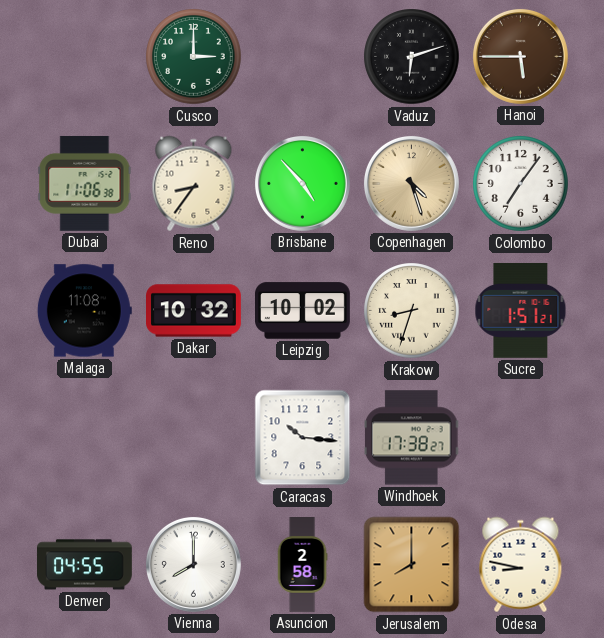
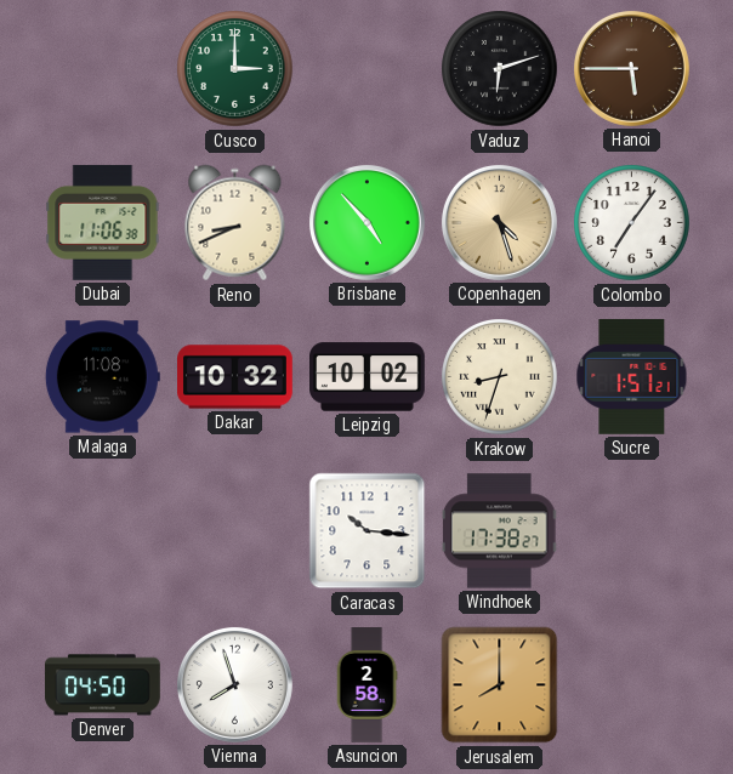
Reno: 8:36 -> 8:41
Denver: 04:55 -> 04:50
Vienna: 8:00 -> 7:57
Odesa: 8:47 -> none
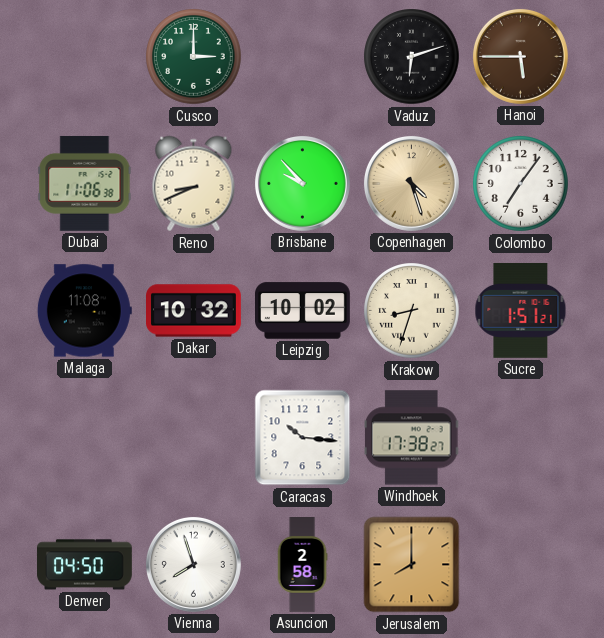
Brisbane: 4:53 -> 9:53
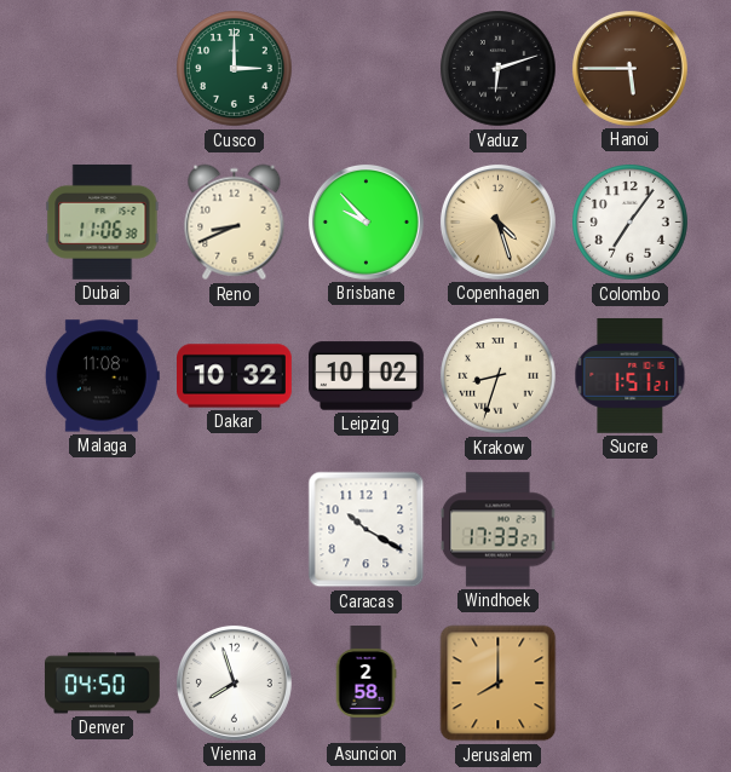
Caracas: 10:16 -> 10:20
Windhoek: 17:38 -> 17:33
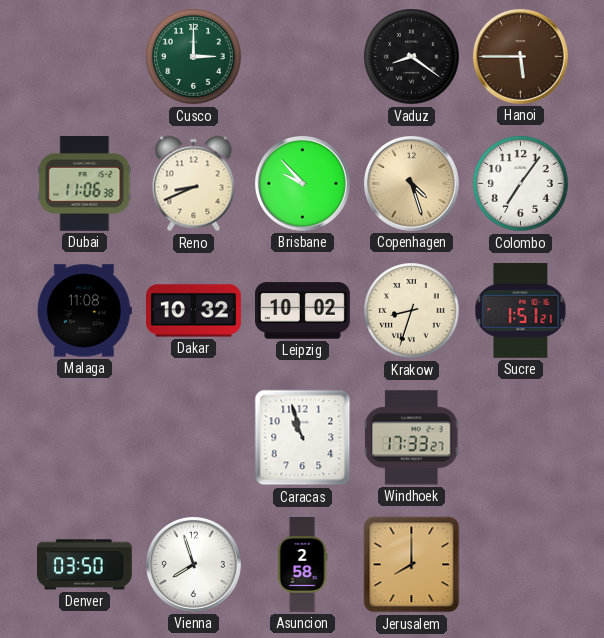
Vaduz: 6:12 -> 8:21
Caracas: 10:20 -> 10:57
Denver: 04:50 -> 03:50
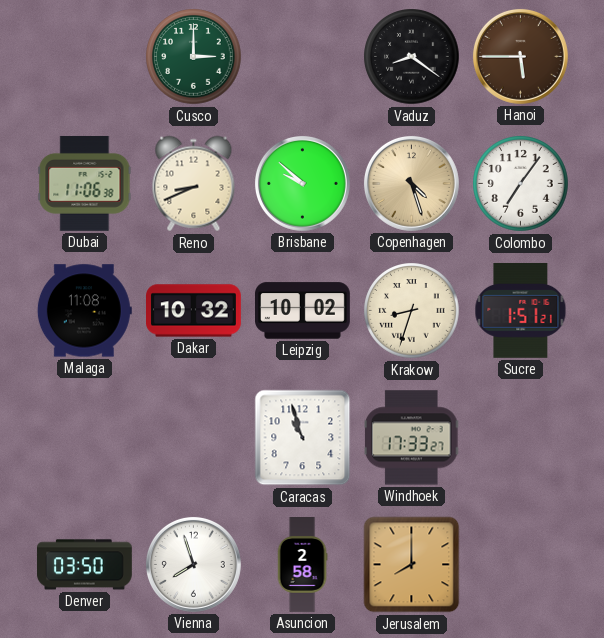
Brisbane: 9:53 -> 9:52
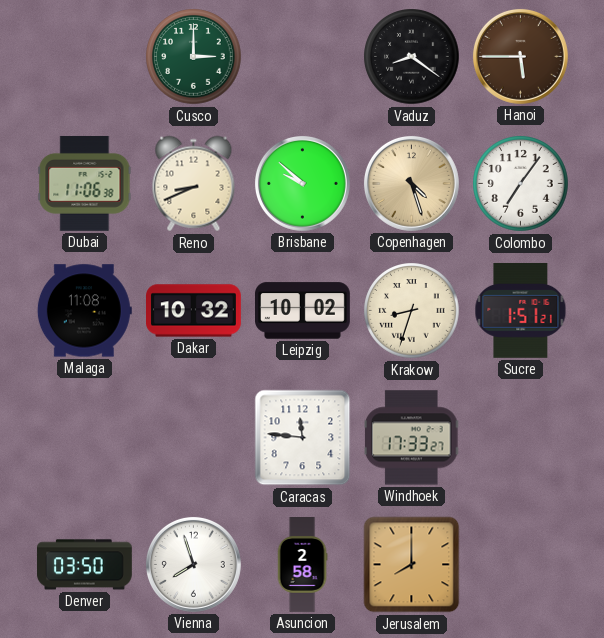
Caracas: 10:57 -> 11:46
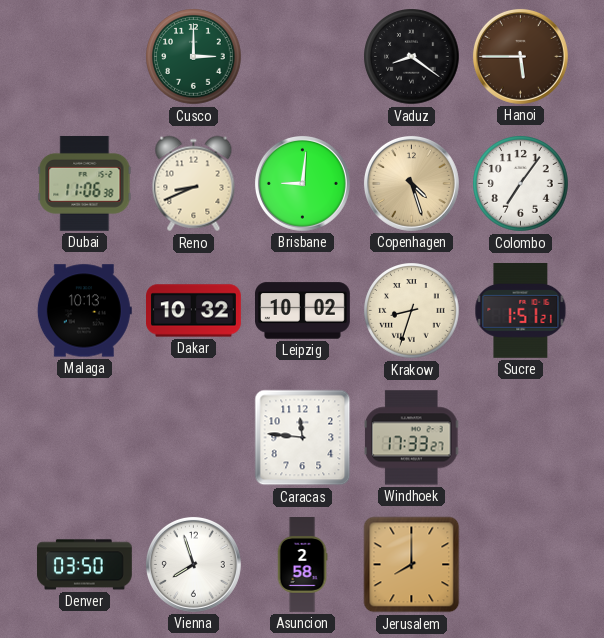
Brisbane: 9:52 -> 9:01
Malaga: 11:08 -> 10:13
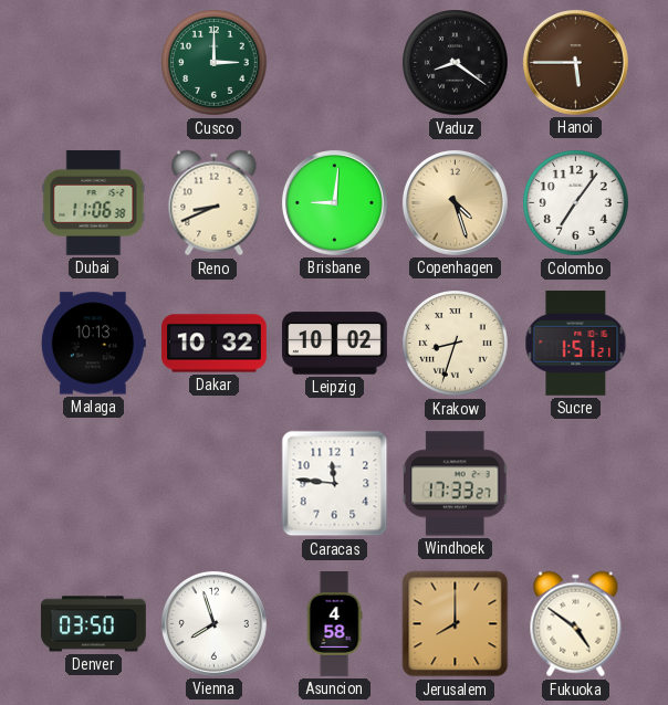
Asuncion: 2:58 -> 4:58
Fukuoka: none -> 4:51
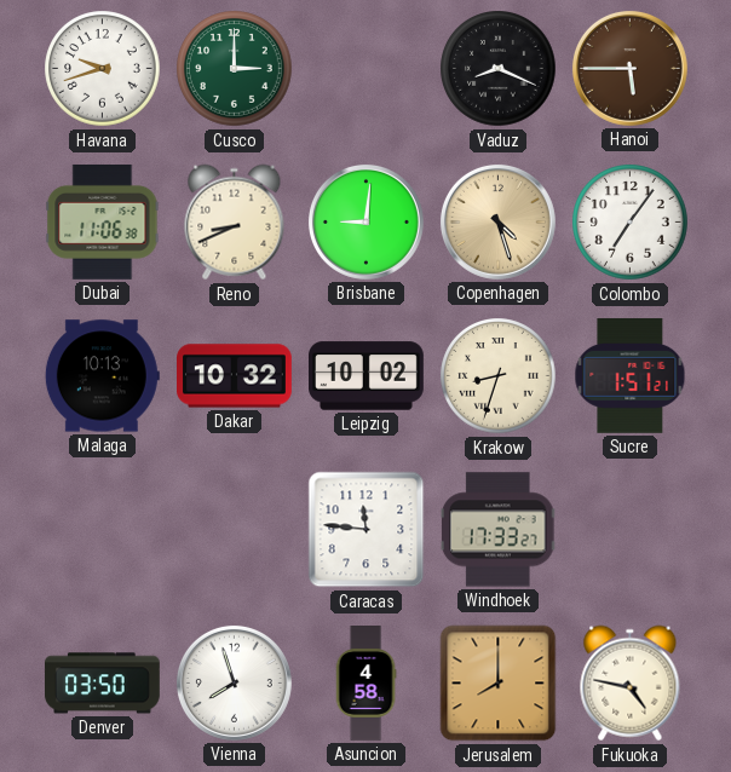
Havana: none -> 9:42
Vaduz: 8:21 -> 8:19
Fukuoka: 4:51 -> 4:47
